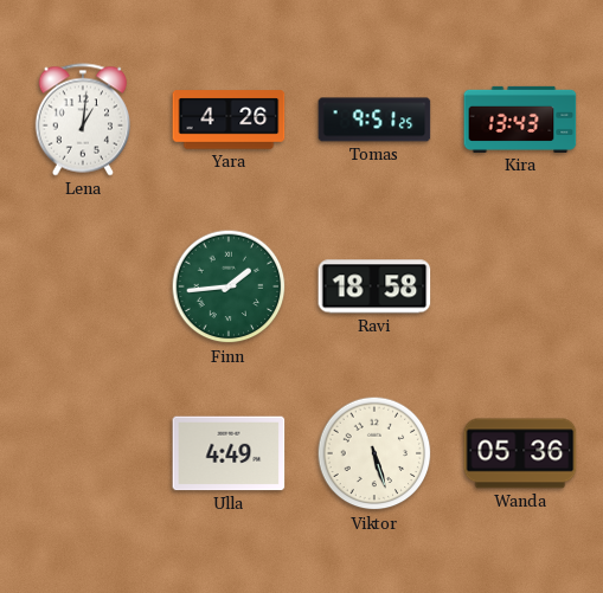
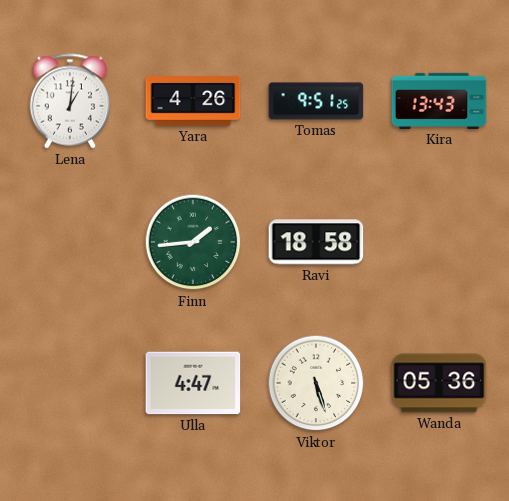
Ulla: 4:49 -> 4:47
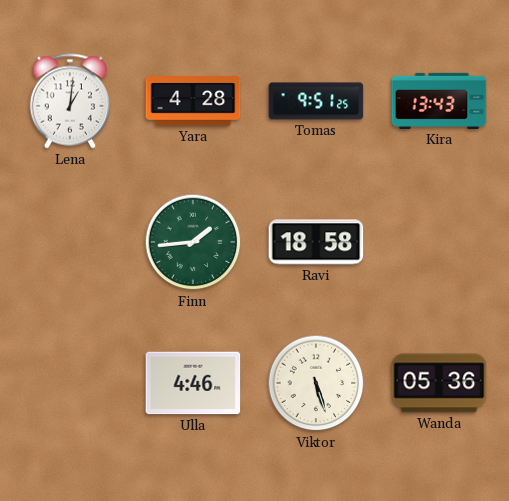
Yara: 4:26 -> 4:28
Ulla: 4:47 -> 4:46
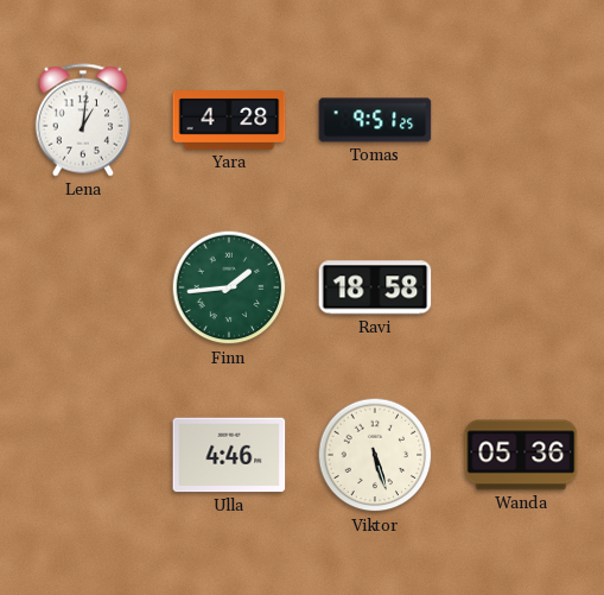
Kira: 13:43 -> none
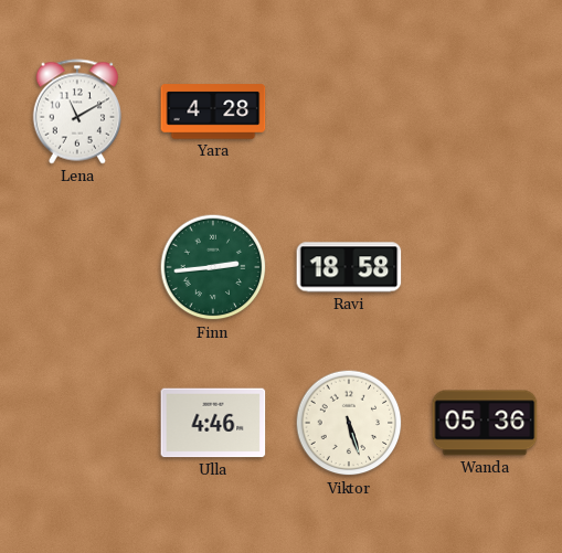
Lena: 1:01 -> 11:10
Tomas: 9:51 -> none
Finn: 1:44 -> 2:44
